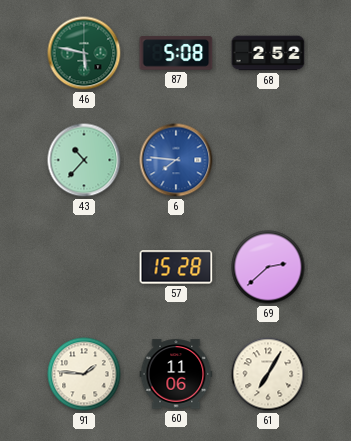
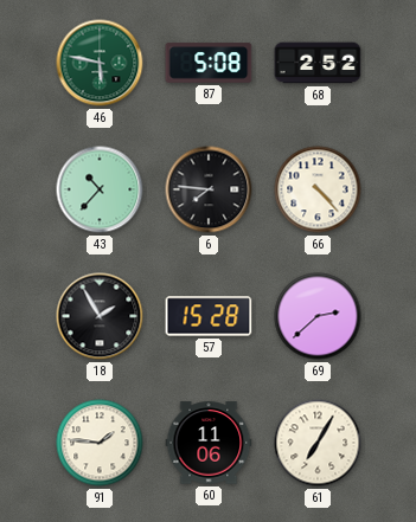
6 dial: blue -> black
66: none -> 4:23
18: none -> 1:55
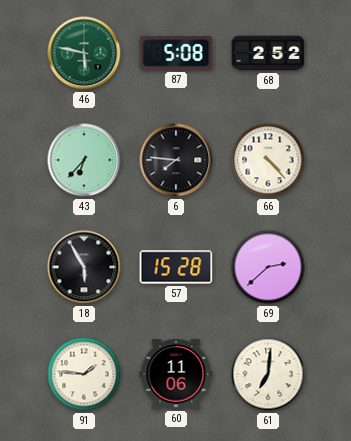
43: 10:37 -> 6:37
18: 1:55 -> 5:55
61: 7:05 -> 7:01
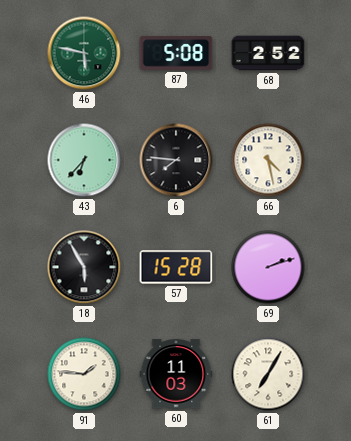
66: 4:23 -> 4:28
69: 2:38 -> 2:12
60: 11:06 -> 11:03
61: 7:01 -> 7:05
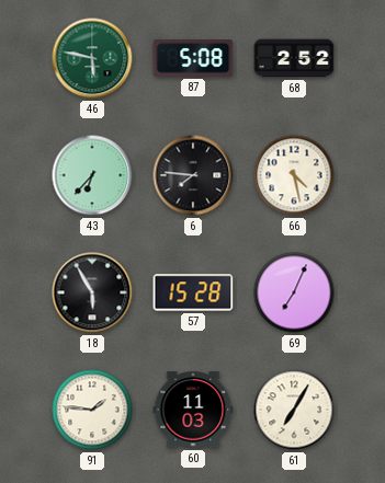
69: 2:12 -> 7:04
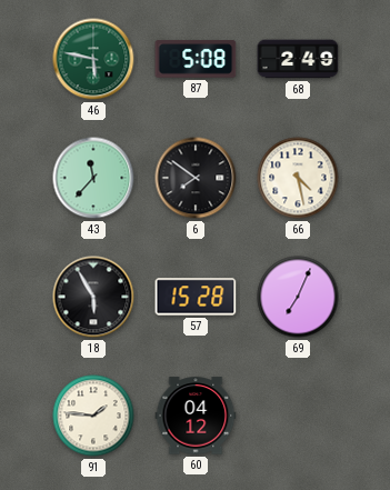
68: 2:52 -> 2:49
43: 6:37 -> 11:37
6: 7:46 -> 7:51
60: 11:03 -> 04:12
61: 7:05 -> none
